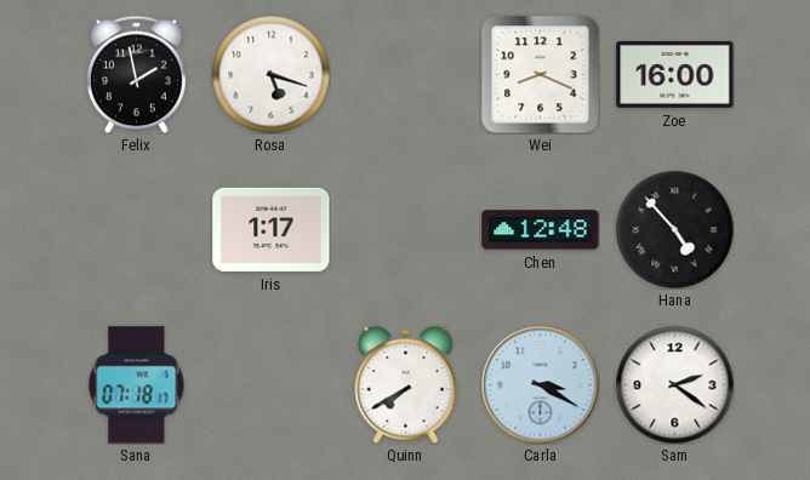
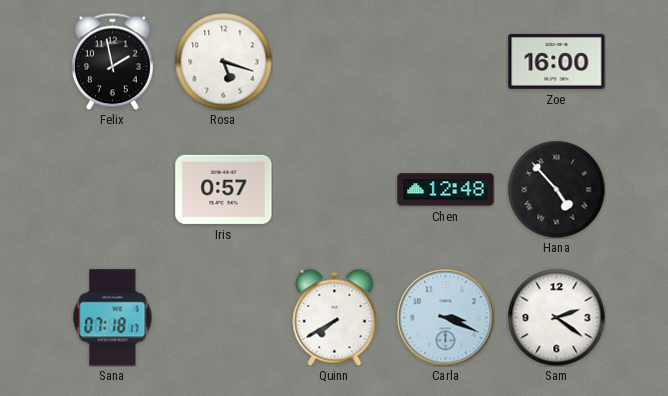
Wei: 8:19 -> none
Iris: 1:17 -> 0:57
Carla: 3:20 -> 3:19
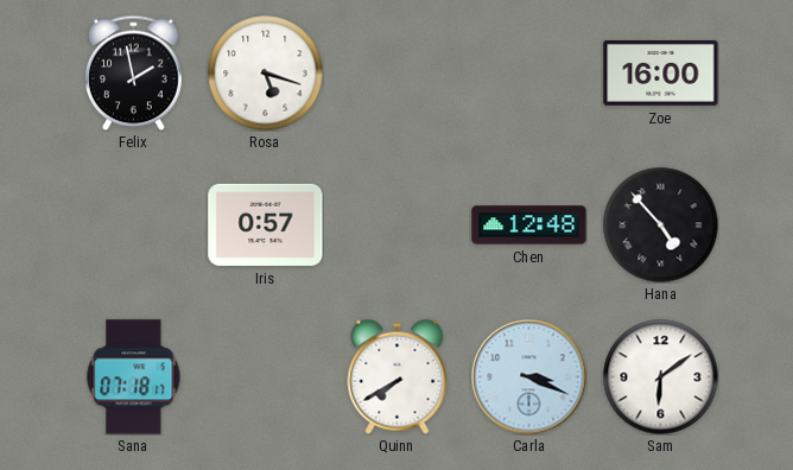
Sam: 2:21 -> 6:09
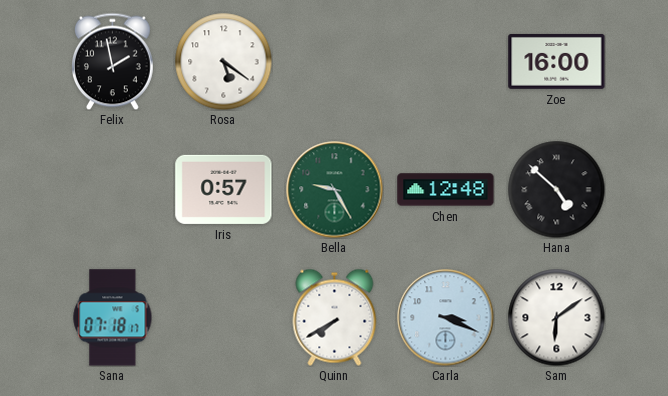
Rosa: 5:18 -> 5:21
Bella: none -> 9:25
Hana: 4:53 -> 4:52
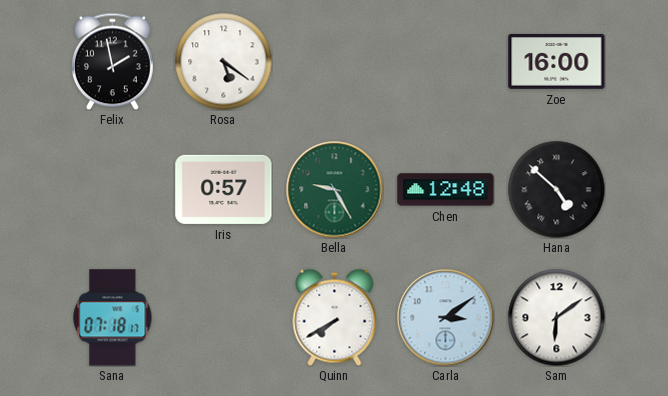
Carla: 3:19 -> 3:09
